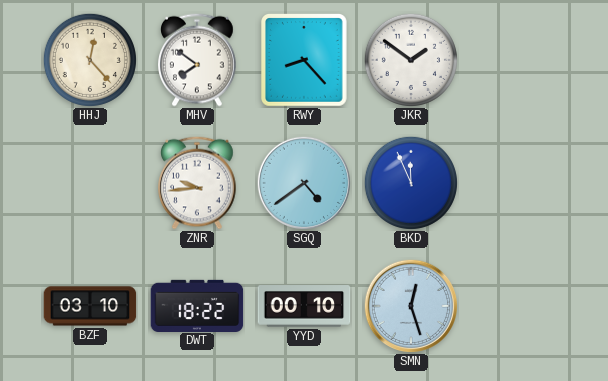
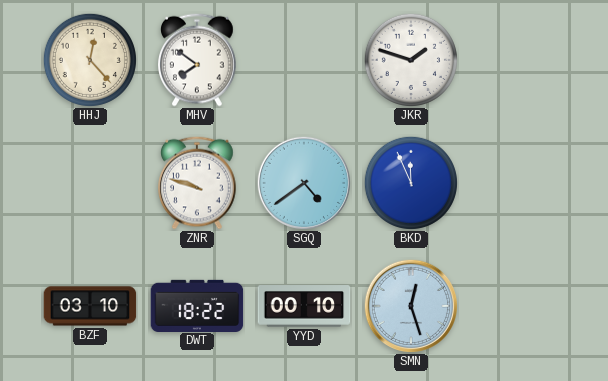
RWY: 8:23 -> none
JKR: 1:51 -> 1:48
ZNR: 9:44 -> 9:48
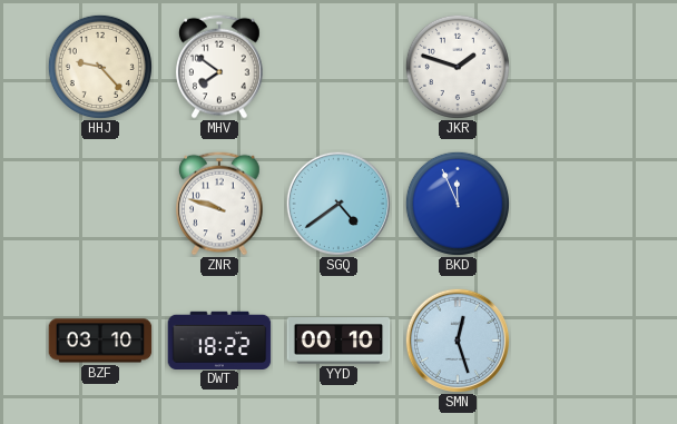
HHJ: 12:23 -> 9:23
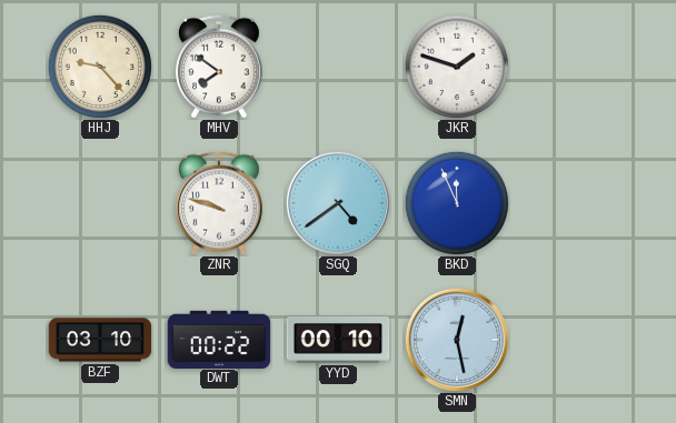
DWT: 18:22 -> 00:22
SMN: 12:27 -> 12:28
